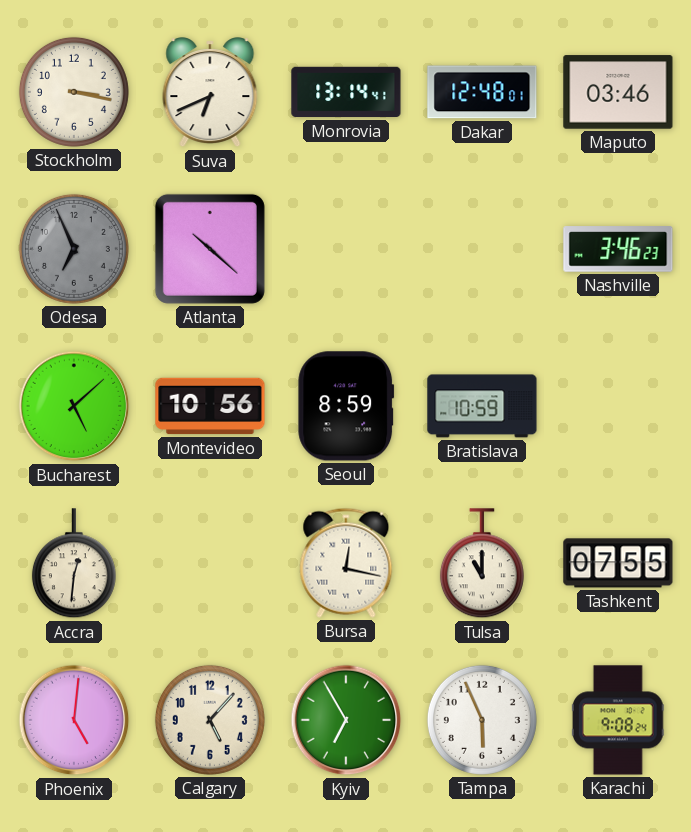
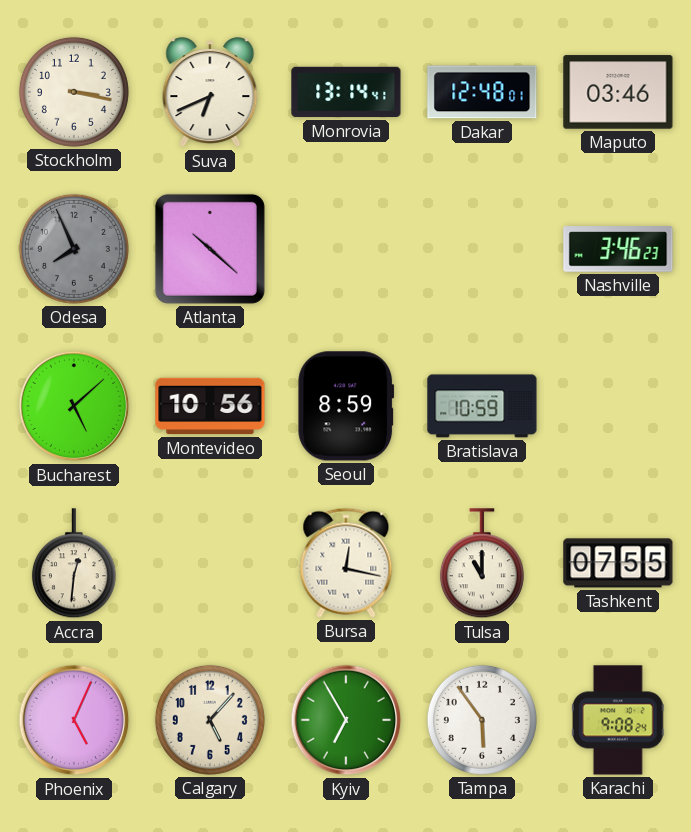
Odesa: 6:56 -> 7:56
Phoenix: 5:01 -> 5:04
Tampa: 5:56 -> 5:54
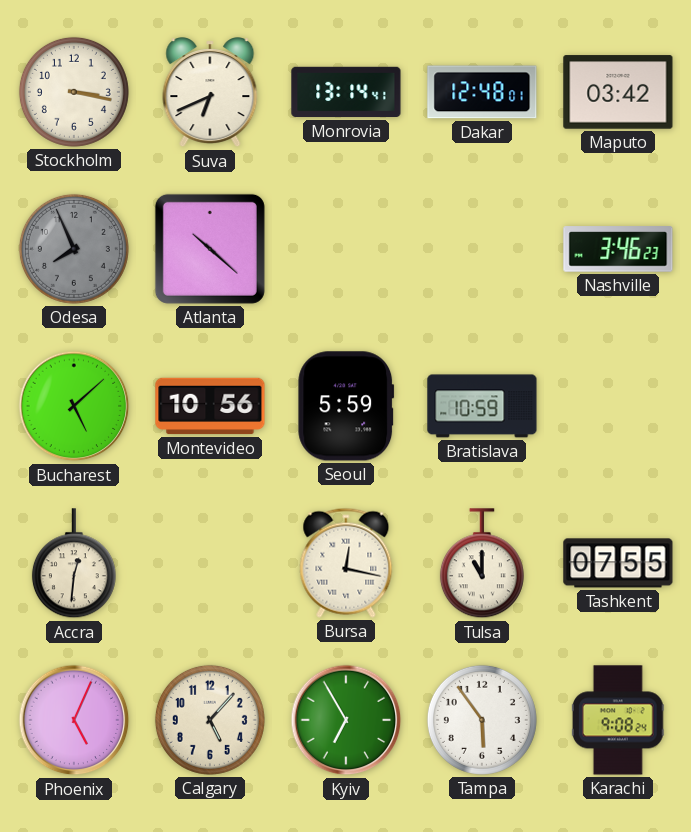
Maputo: 03:46 -> 03:42
Seoul: 8:59 -> 5:59
